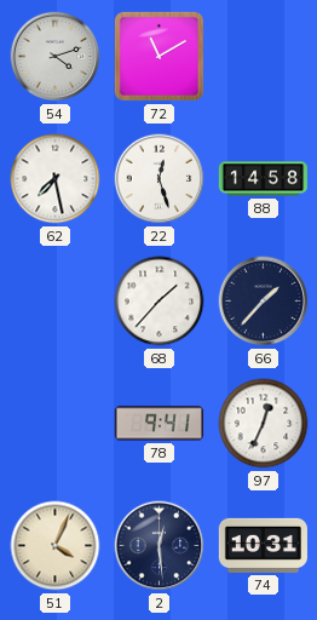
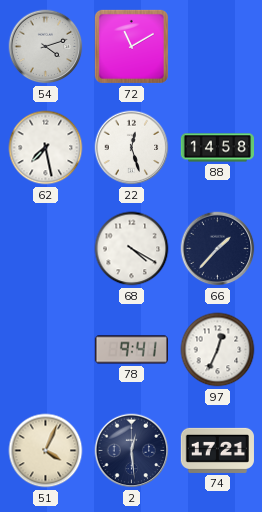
68: 1:37 -> 4:20
74: 10:31 -> 17:21
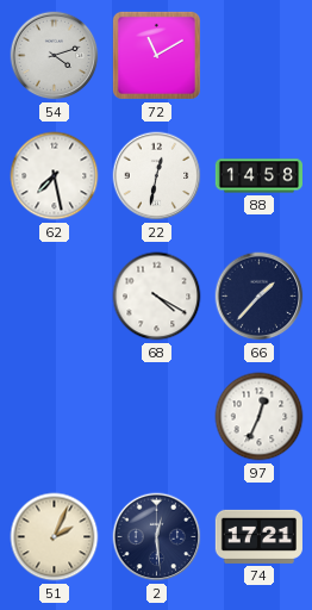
22: 12:27 -> 12:32
78: 9:41 -> none
51: 4:04 -> 2:04
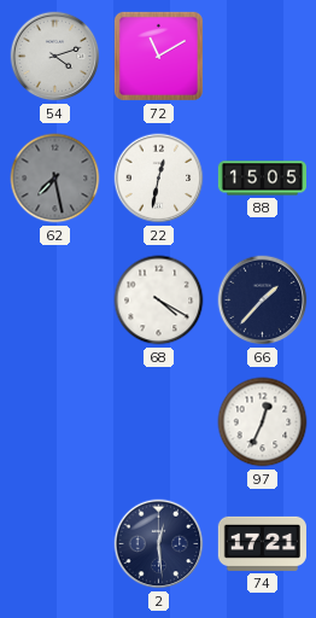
62 dial: white -> grey
88: 14:58 -> 15:05
51: 2:04 -> none
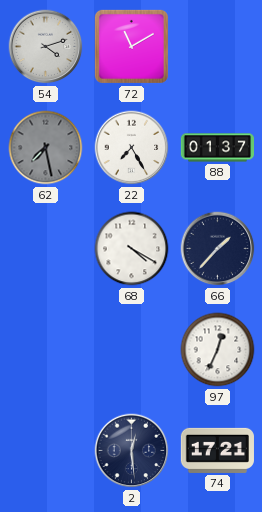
22: 12:32 -> 7:25
88: 15:05 -> 01:37
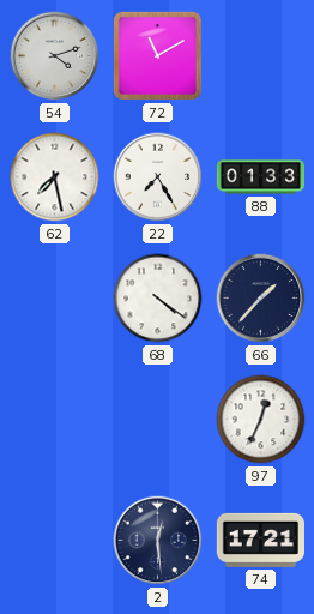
62 dial: grey -> white
88: 01:37 -> 01:33
68: 4:20 -> 4:21
